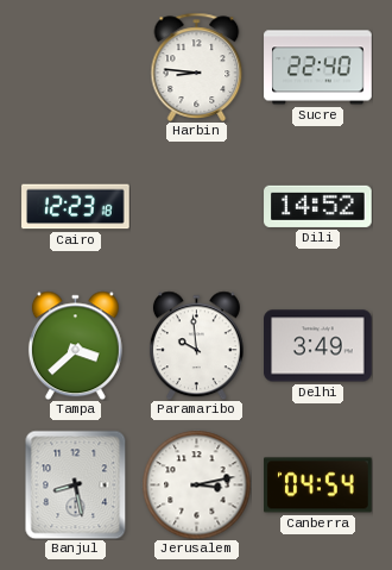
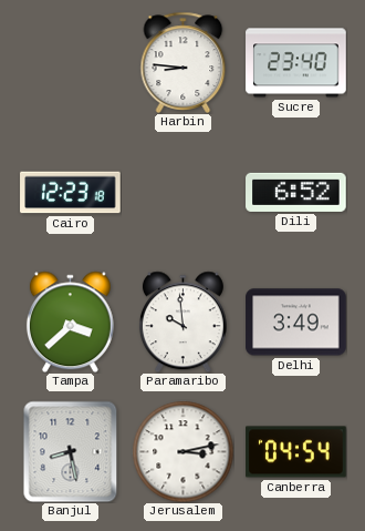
Sucre: 22:40 -> 23:40
Dili: 14:52 -> 6:52
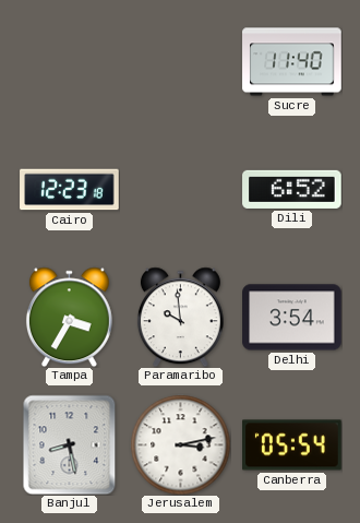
Harbin: 8:46 -> none
Sucre: 23:40 -> 11:40
Tampa: 3:38 -> 3:35
Delhi: 3:49 -> 3:54
Canberra: 04:54 -> 05:54
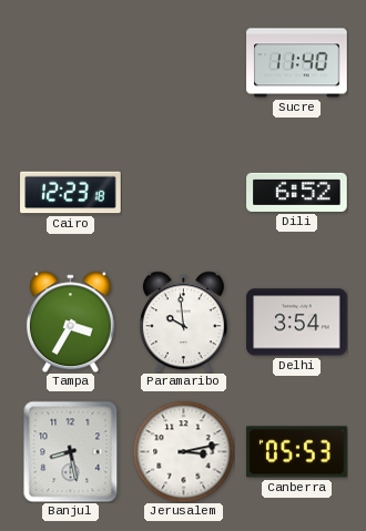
Canberra: 05:54 -> 05:53
